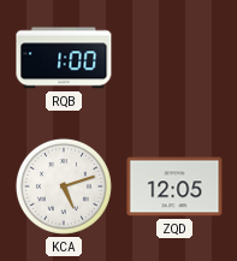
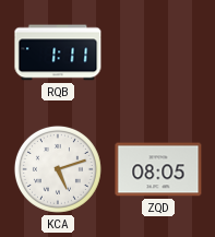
RQB: 1:00 -> 1:11
ZQD: 12:05 -> 08:05
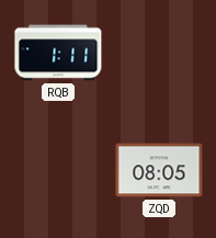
KCA: 5:12 -> none
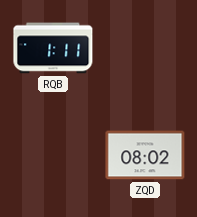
ZQD: 08:05 -> 08:02
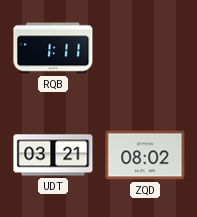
UDT: none -> 03:21
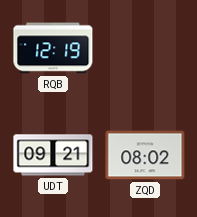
RQB: 1:11 -> 12:19
UDT: 03:21 -> 09:21
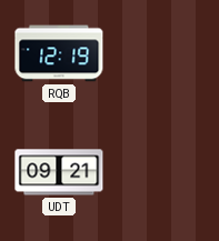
ZQD: 08:02 -> none
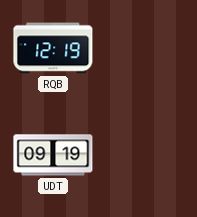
UDT: 09:21 -> 09:19
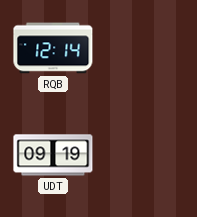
RQB: 12:19 -> 12:14
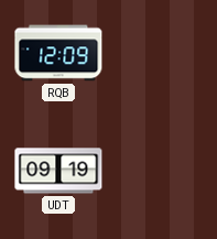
RQB: 12:14 -> 12:09
